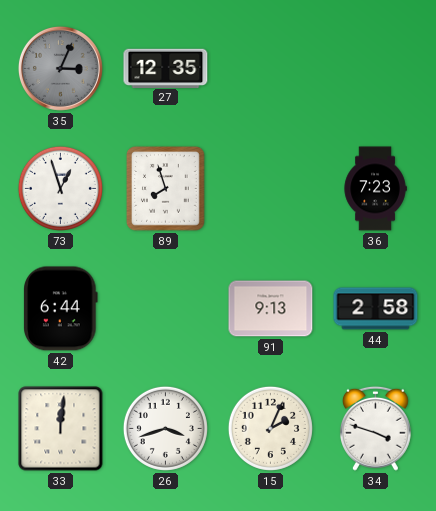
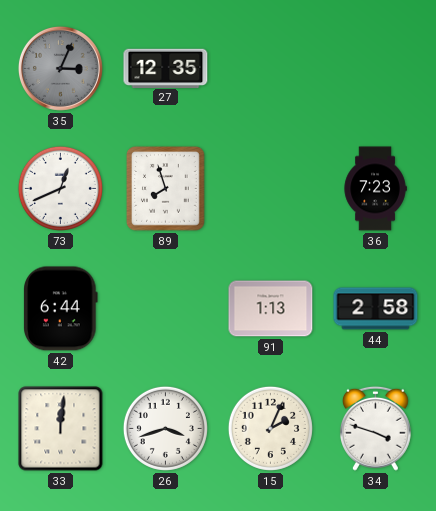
73: 12:57 -> 12:41
91: 9:13 -> 1:13
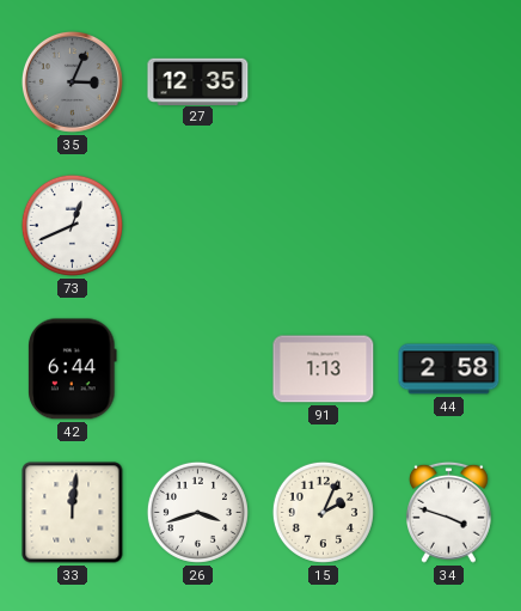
89: 7:57 -> none
36: 7:23 -> none
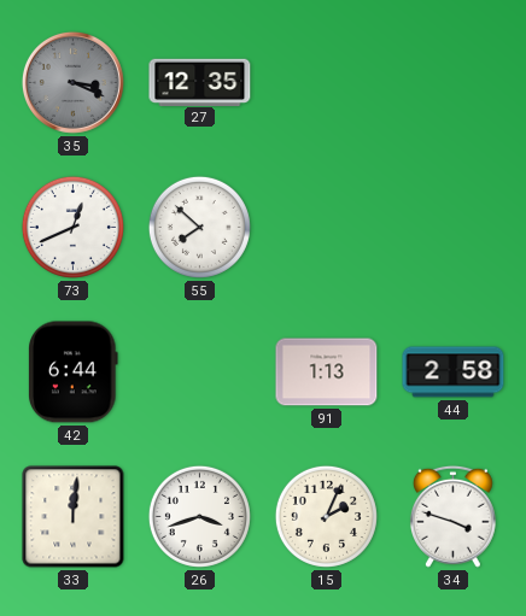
35: 3:04 -> 3:19
55: none -> 7:52
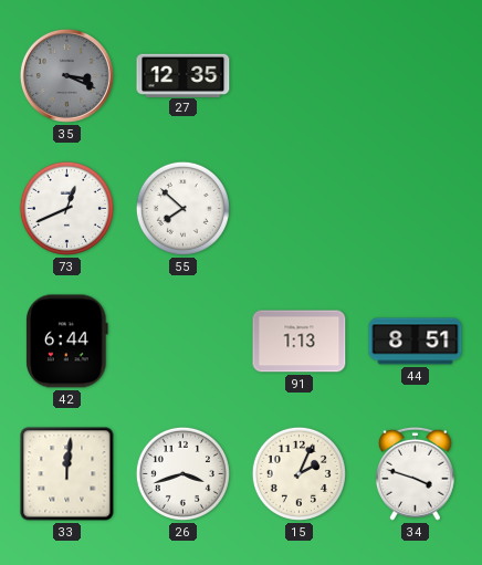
44: 2:58 -> 8:51
